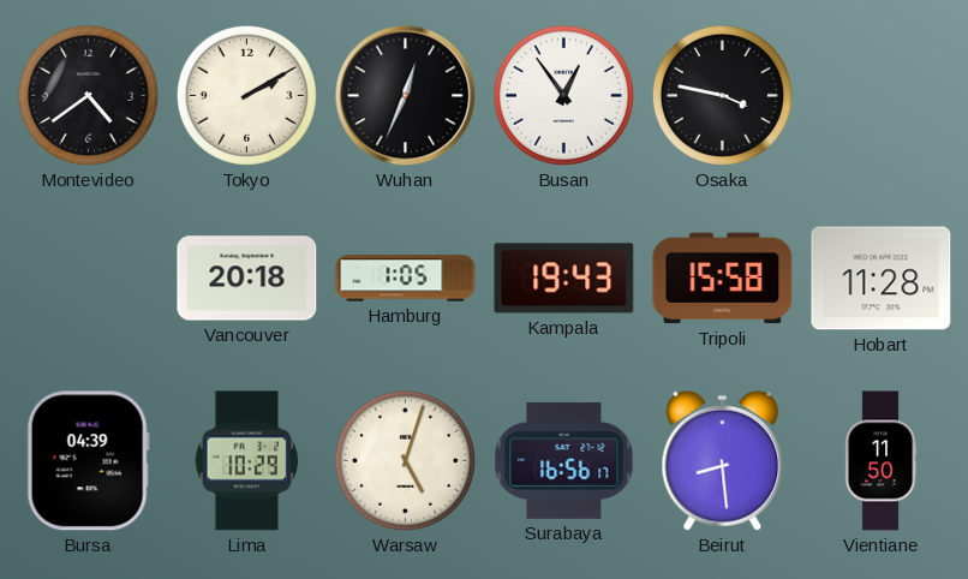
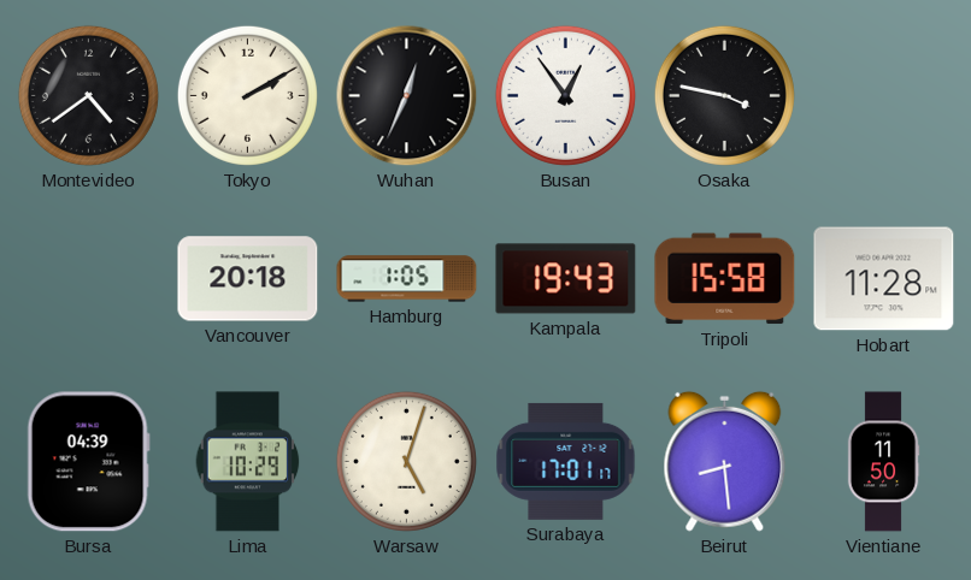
Surabaya: 16:56 -> 17:01
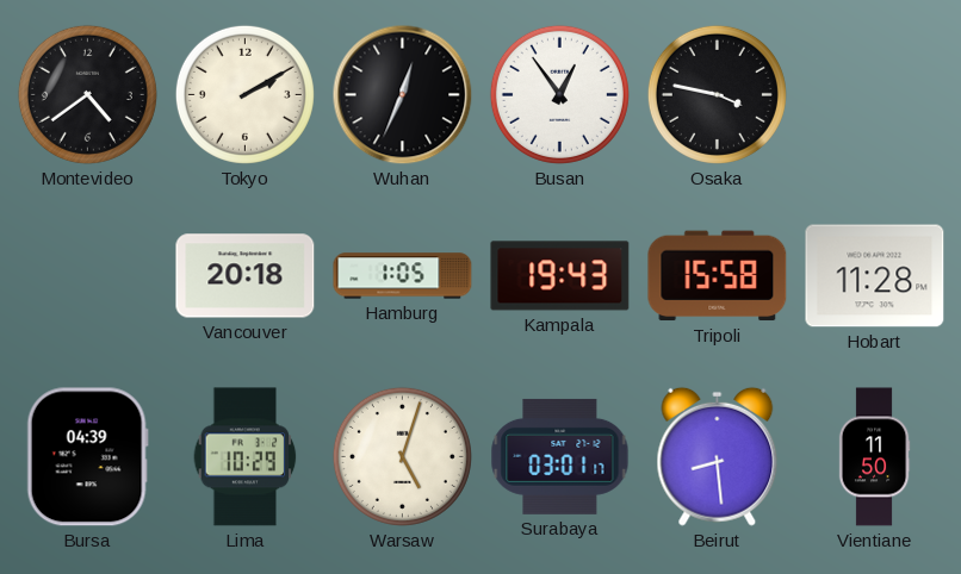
Surabaya: 17:01 -> 03:01
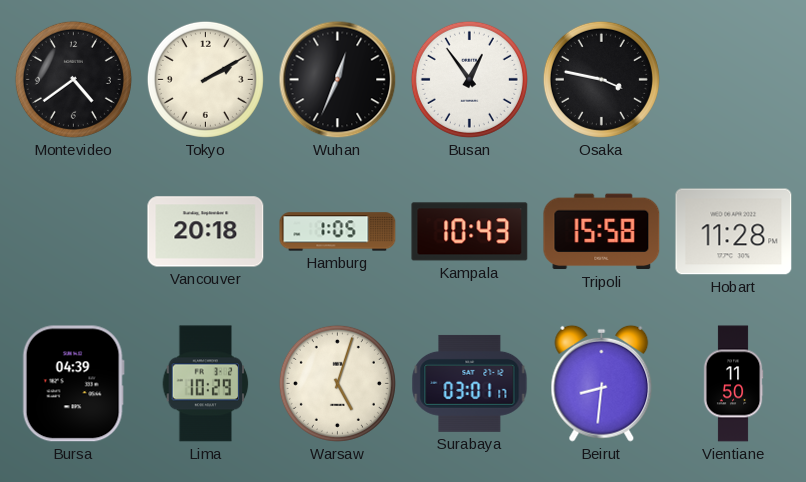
Kampala: 19:43 -> 10:43
Beirut: 8:29 -> 8:31
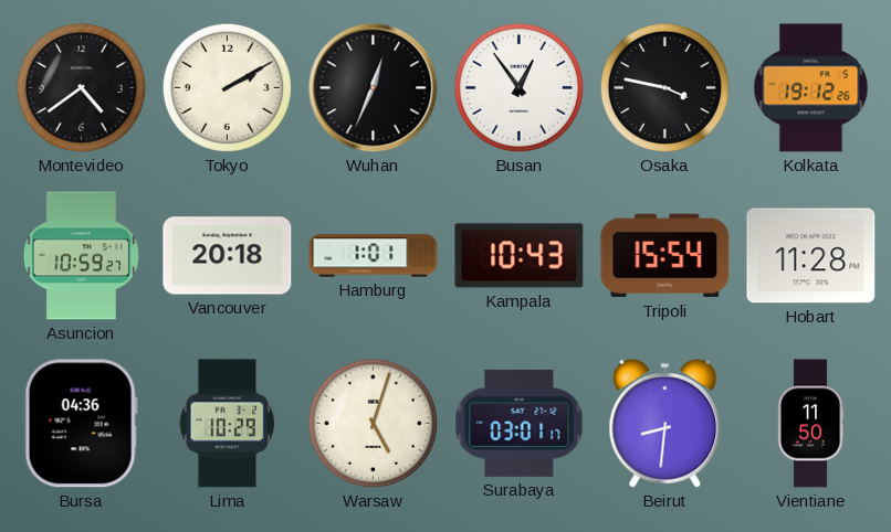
Kolkata: none -> 19:12
Asuncion: none -> 10:59
Hamburg: 1:05 -> 1:01
Tripoli: 15:58 -> 15:54
Bursa: 04:39 -> 04:36
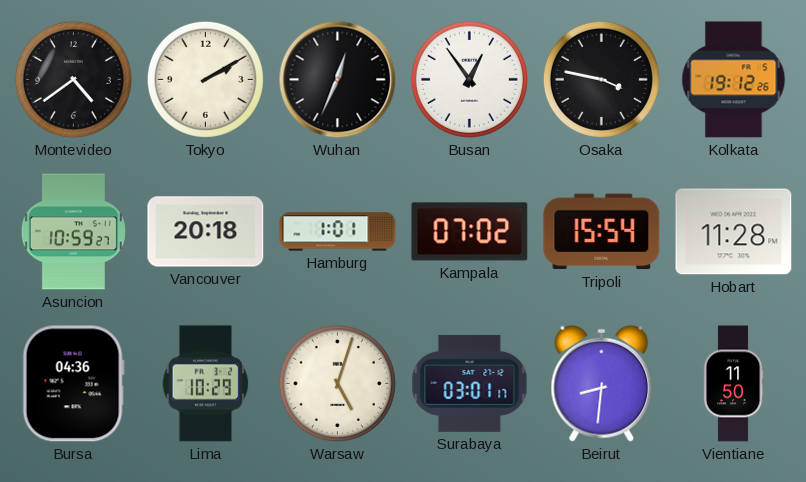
Kampala: 10:43 -> 07:02
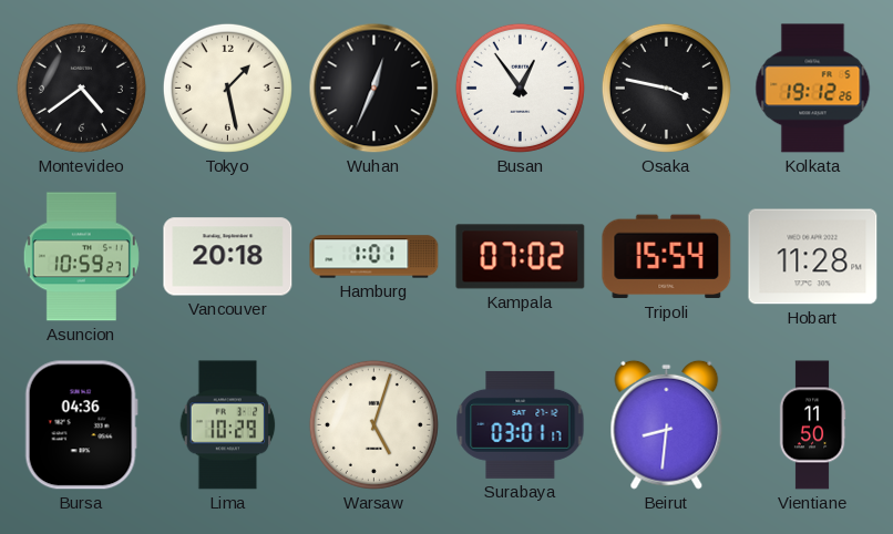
Tokyo: 2:10 -> 1:28
